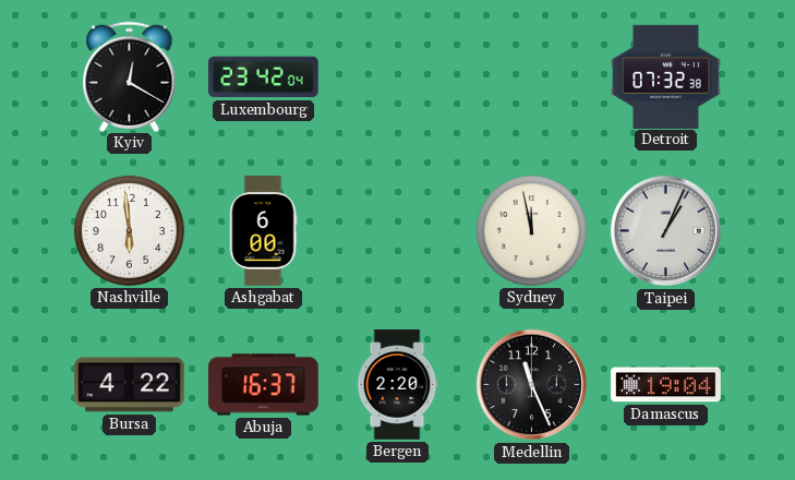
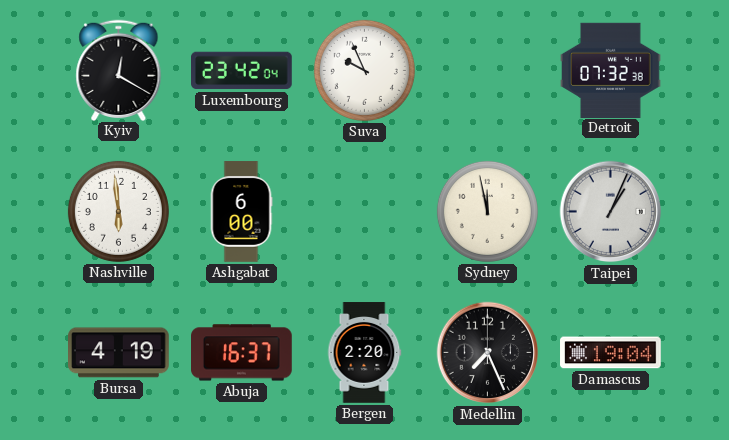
Suva: none -> 9:56
Bursa: 4:22 -> 4:19
Medellin: 11:26 -> 7:26
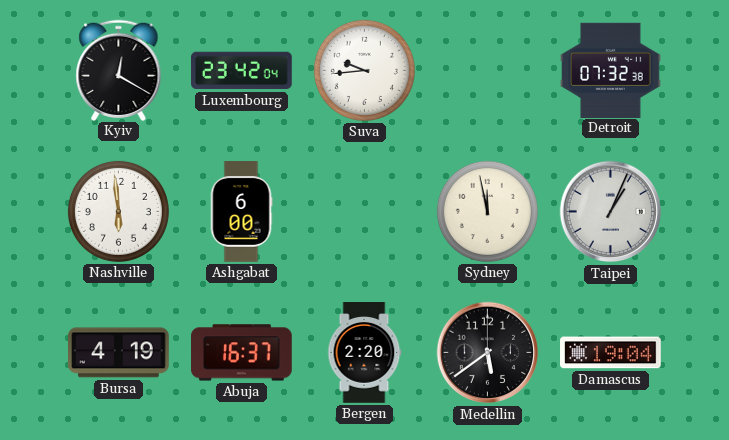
Suva: 9:56 -> 9:44
Medellin: 7:26 -> 5:39
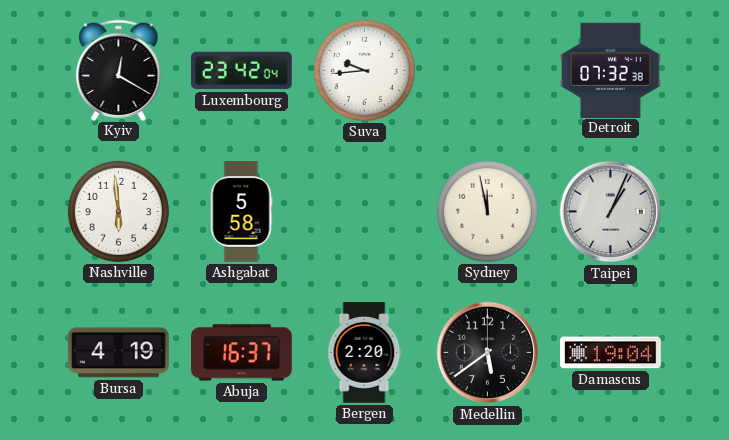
Ashgabat: 6:00 -> 5:58
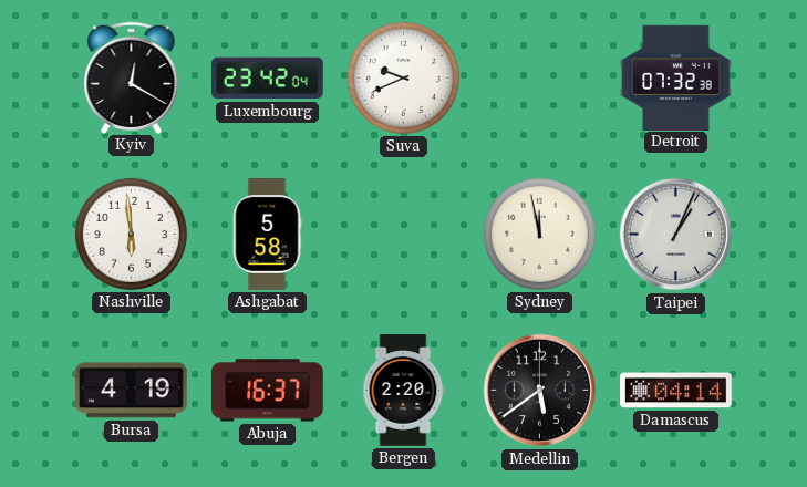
Suva: 9:44 -> 9:41
Damascus: 19:04 -> 04:14
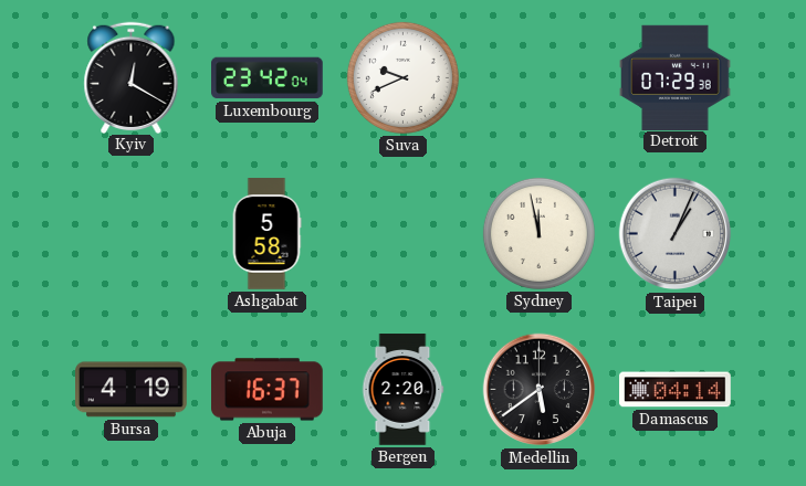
Detroit: 07:32 -> 07:29
Nashville: 5:59 -> none
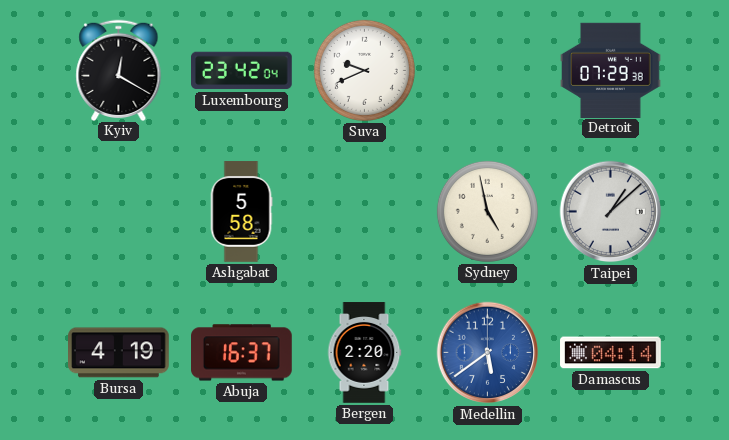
Sydney: 11:58 -> 4:58
Taipei: 1:04 -> 1:08
Medellin dial: black -> blue
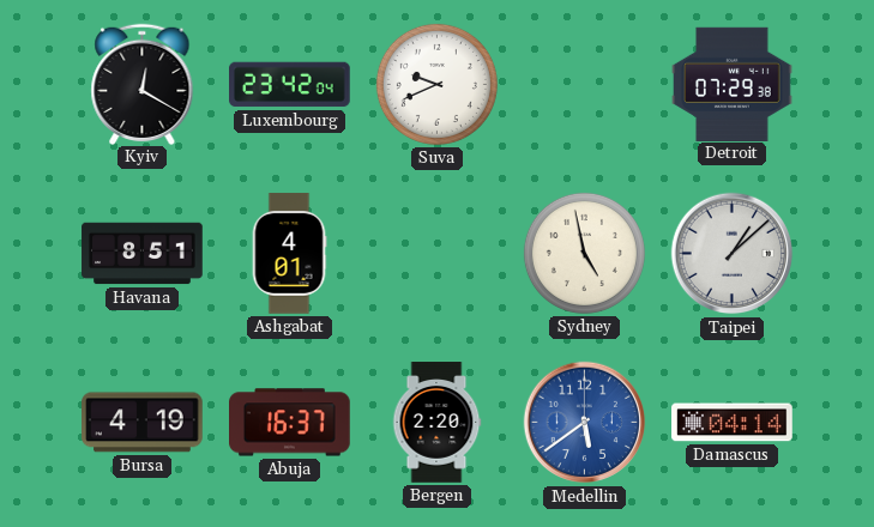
Havana: none -> 8:51
Ashgabat: 5:58 -> 4:01
